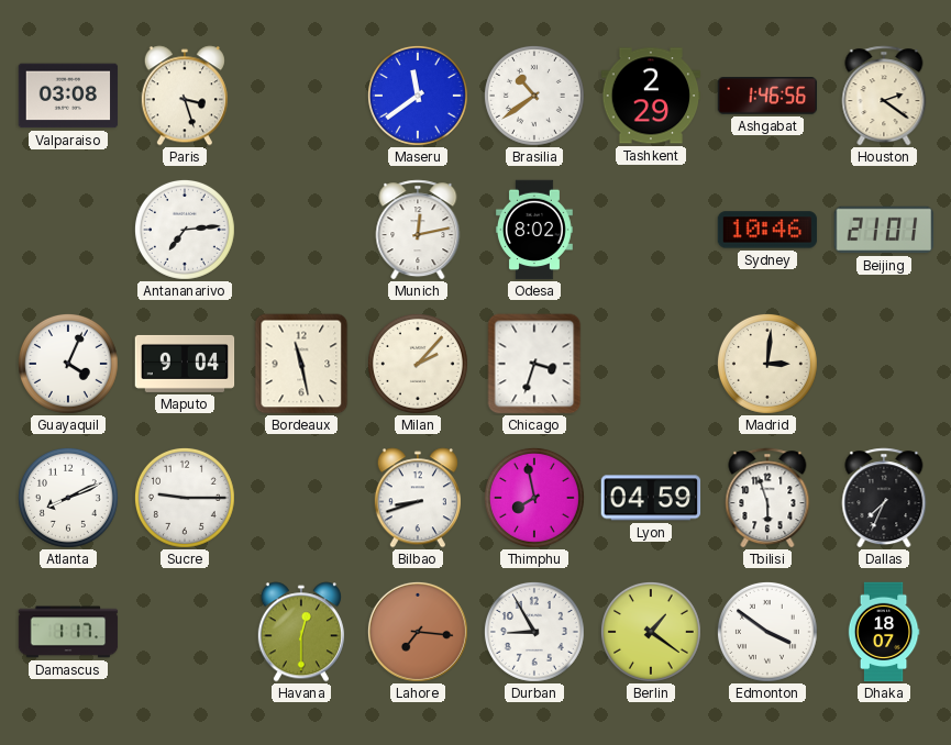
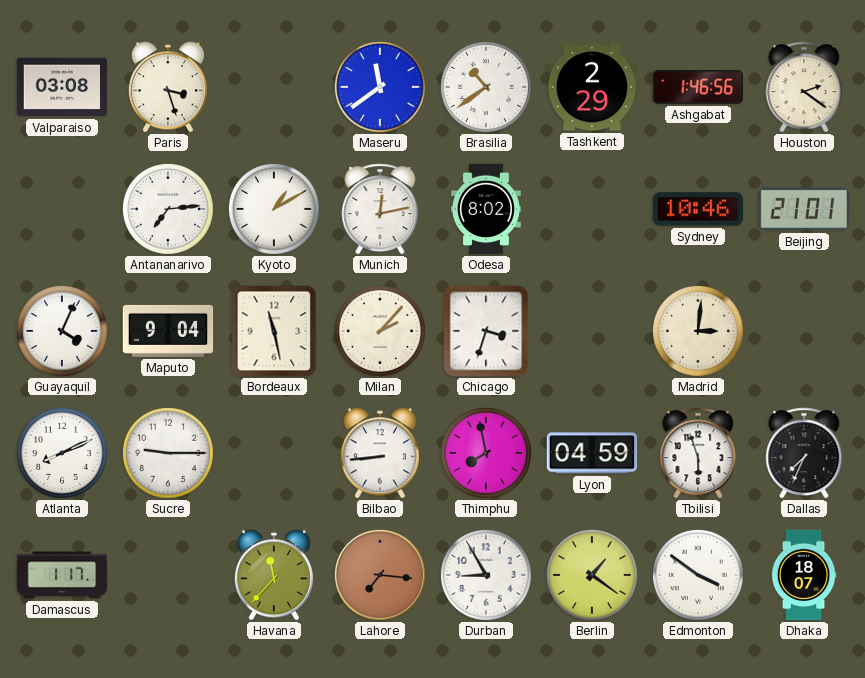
Kyoto: none -> 1:10
Bilbao: 8:42 -> 8:44
Havana: 12:30 -> 11:37
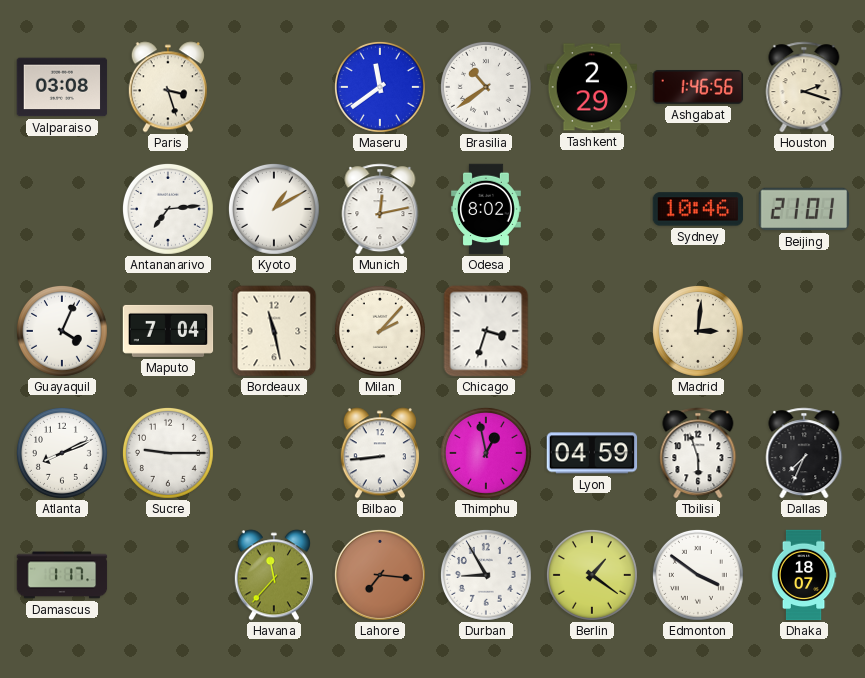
Houston: 2:21 -> 2:18
Maputo: 9:04 -> 7:04
Thimphu: 7:58 -> 12:58
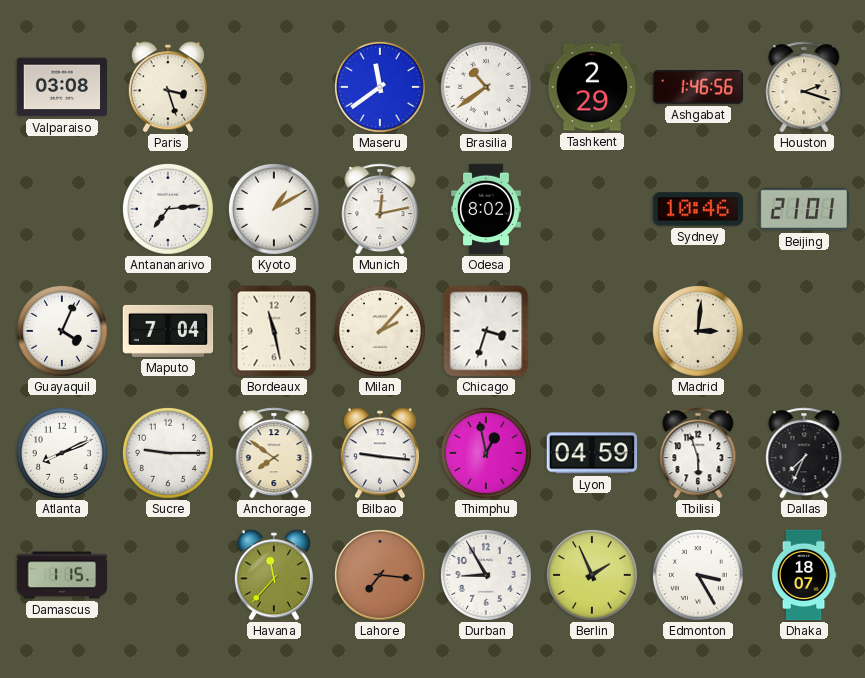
Anchorage: none -> 7:51
Bilbao: 8:44 -> 9:16
Damascus: 1:17 -> 1:15
Berlin: 1:21 -> 1:56
Edmonton: 3:51 -> 3:25
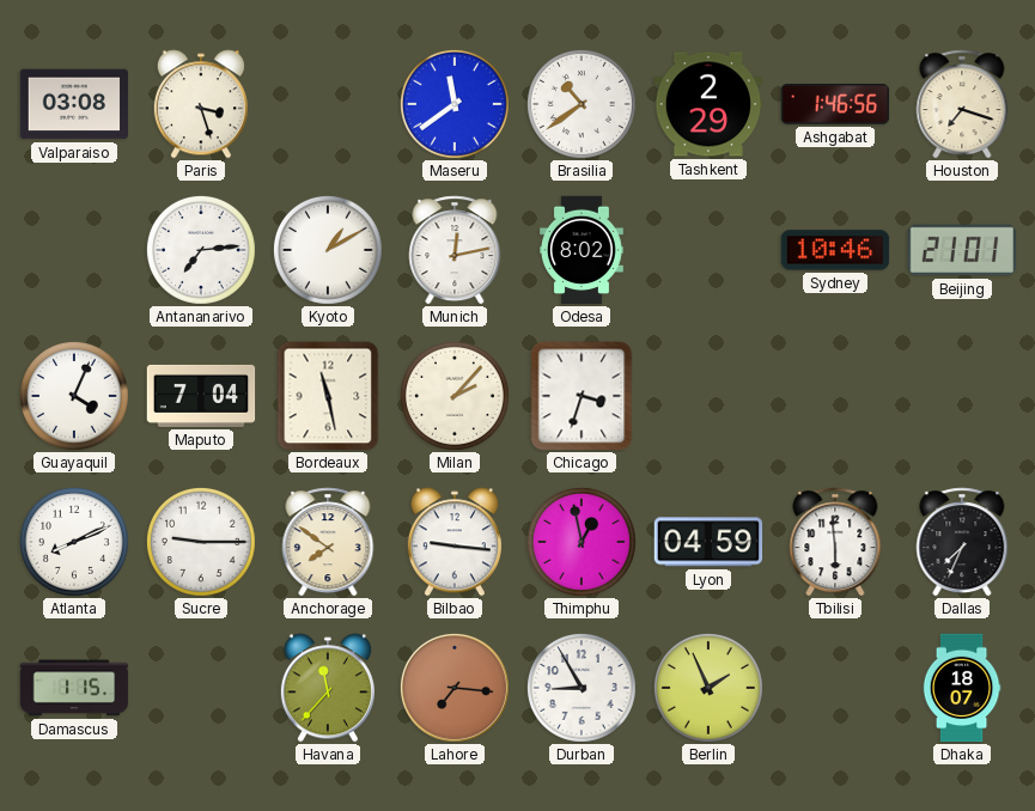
Houston: 2:18 -> 7:18
Madrid: 3:01 -> none
Tbilisi: 5:57 -> 5:59
Edmonton: 3:25 -> none
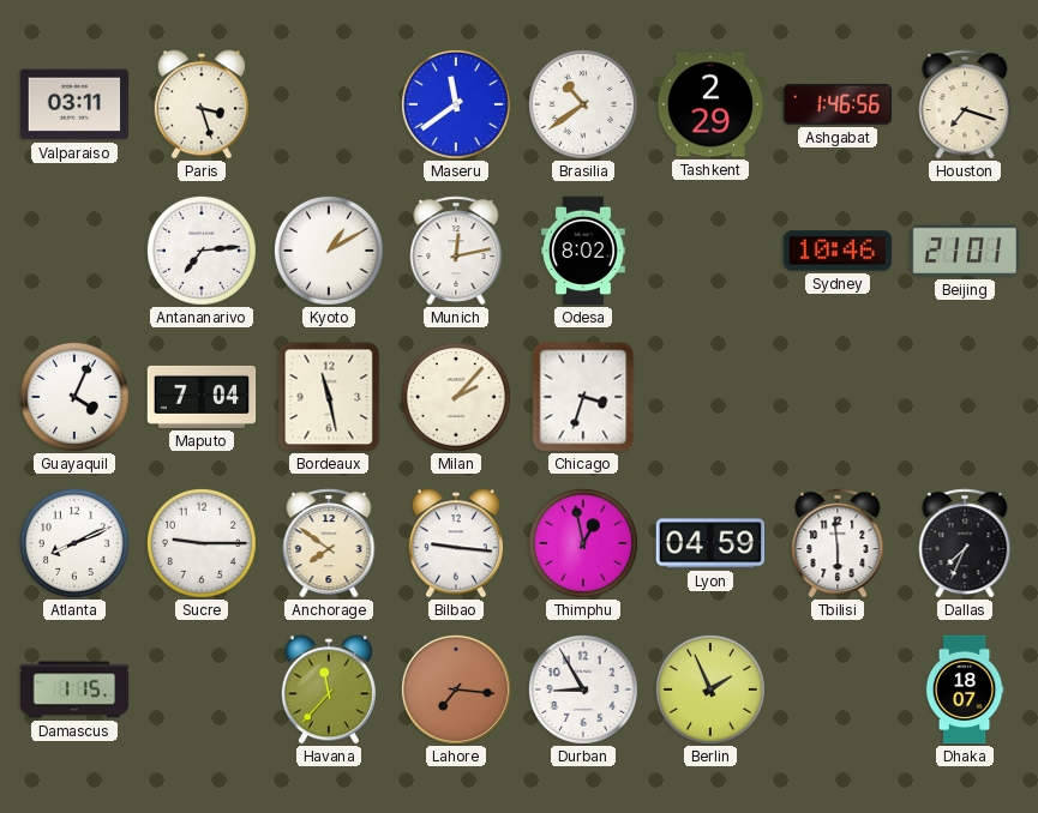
Valparaiso: 03:08 -> 03:11
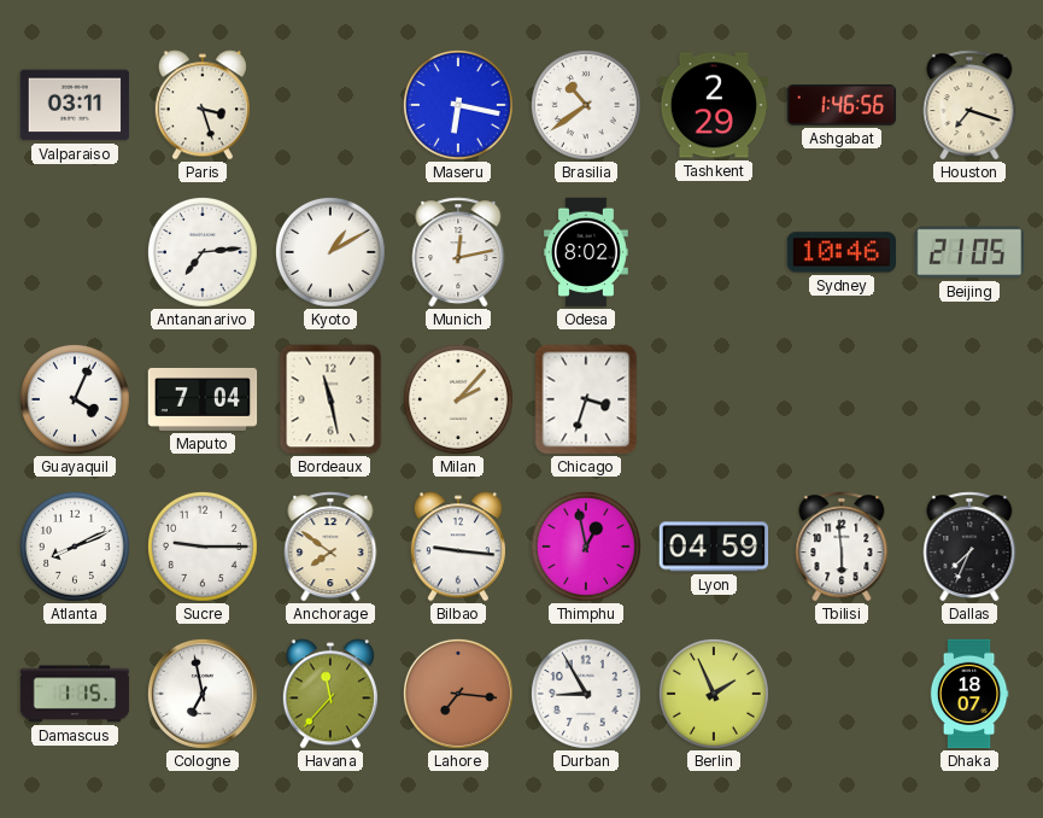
Maseru: 11:39 -> 6:17
Beijing: 21:01 -> 21:05
Cologne: none -> 6:58
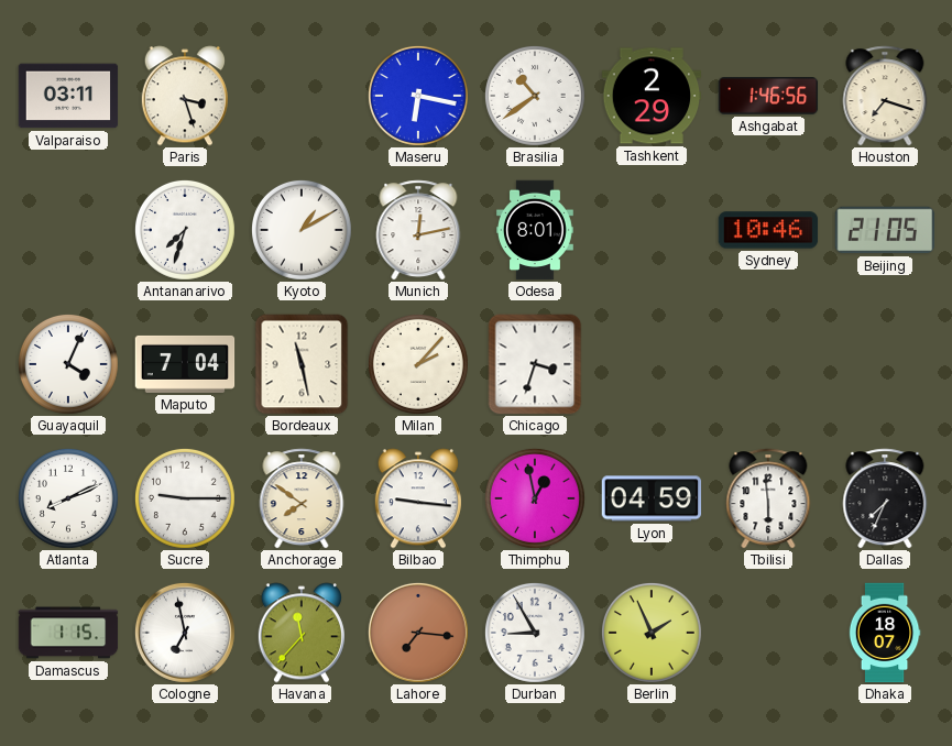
Antananarivo: 7:14 -> 7:33
Odesa: 8:02 -> 8:01
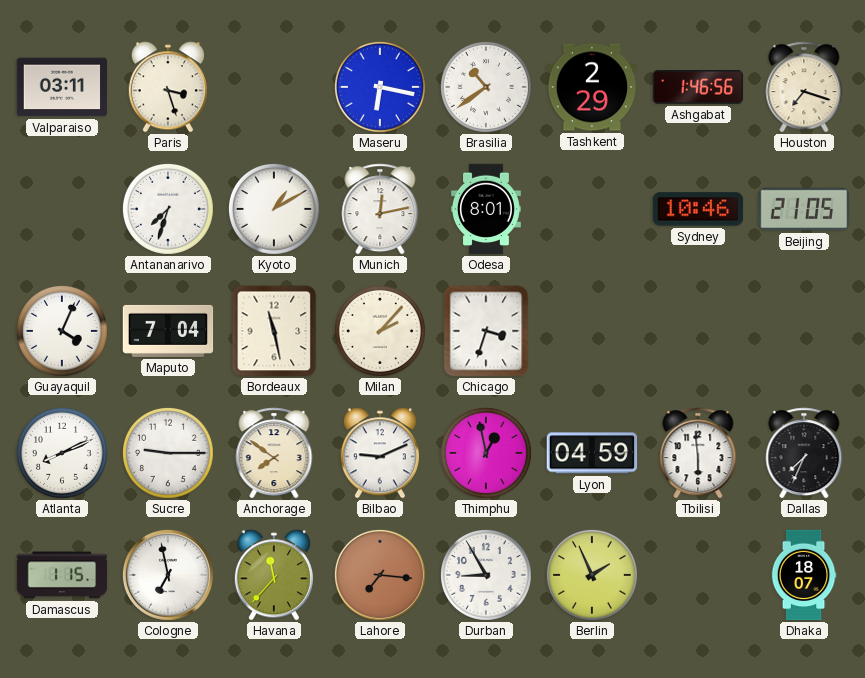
Bilbao: 9:16 -> 9:11
